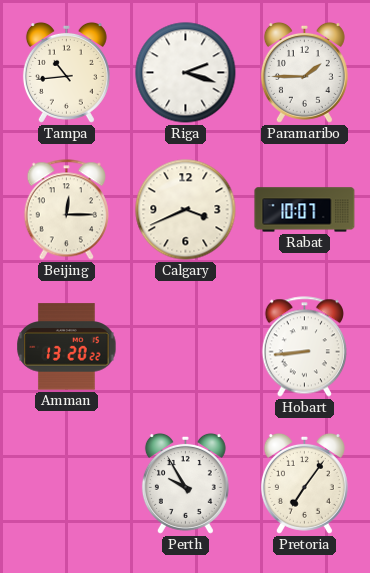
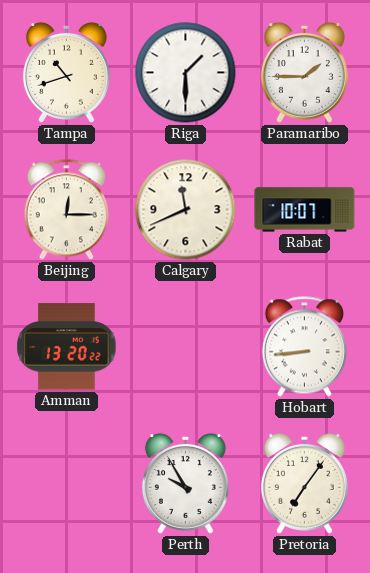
Tampa: 10:44 -> 10:42
Riga: 2:18 -> 1:30
Calgary: 3:41 -> 11:41
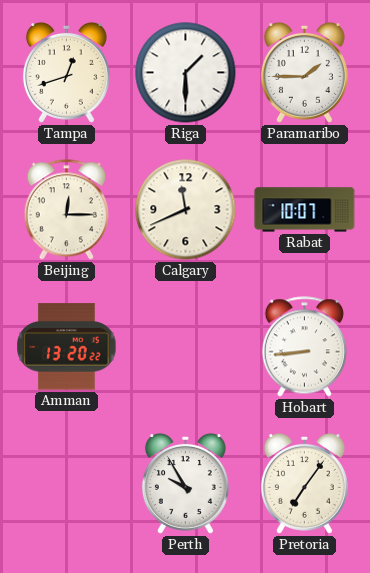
Tampa: 10:42 -> 12:42
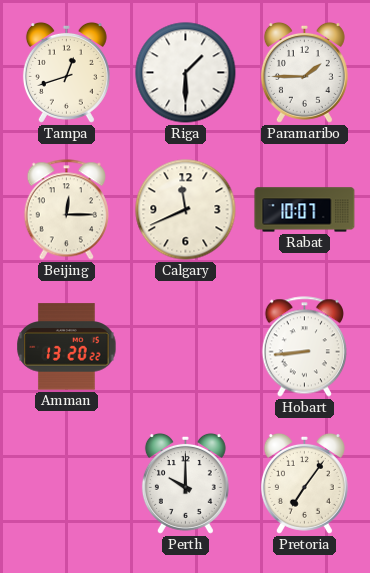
Perth: 9:55 -> 10:00
